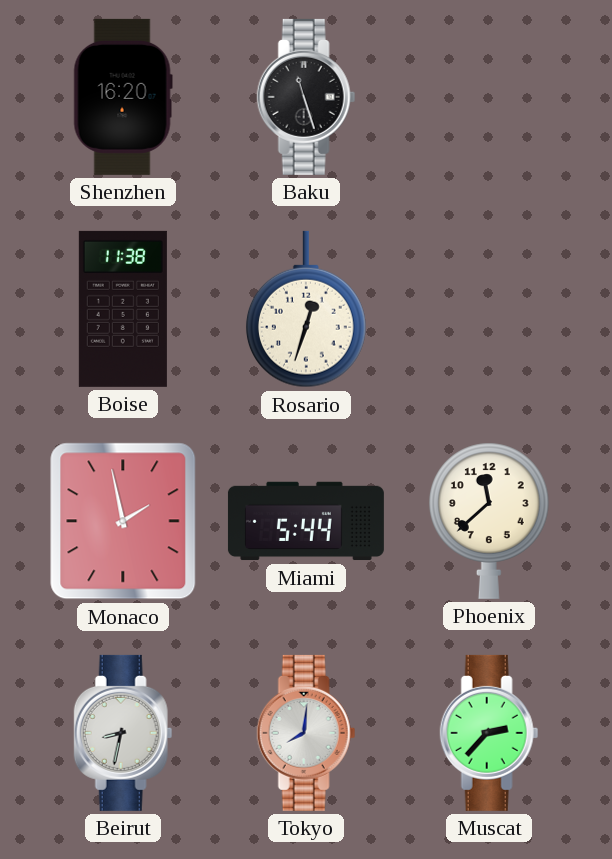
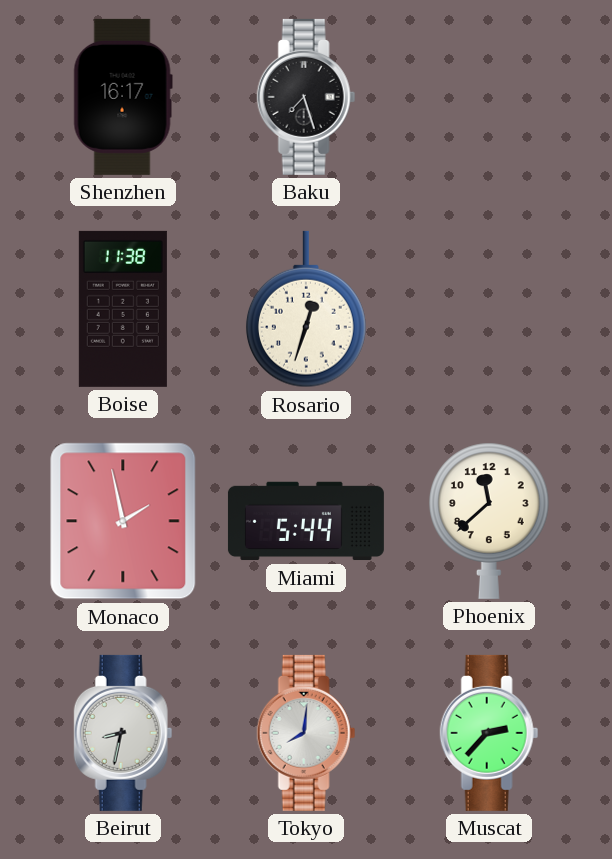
Shenzhen: 16:20 -> 16:17
Baku: 11:27 -> 7:27
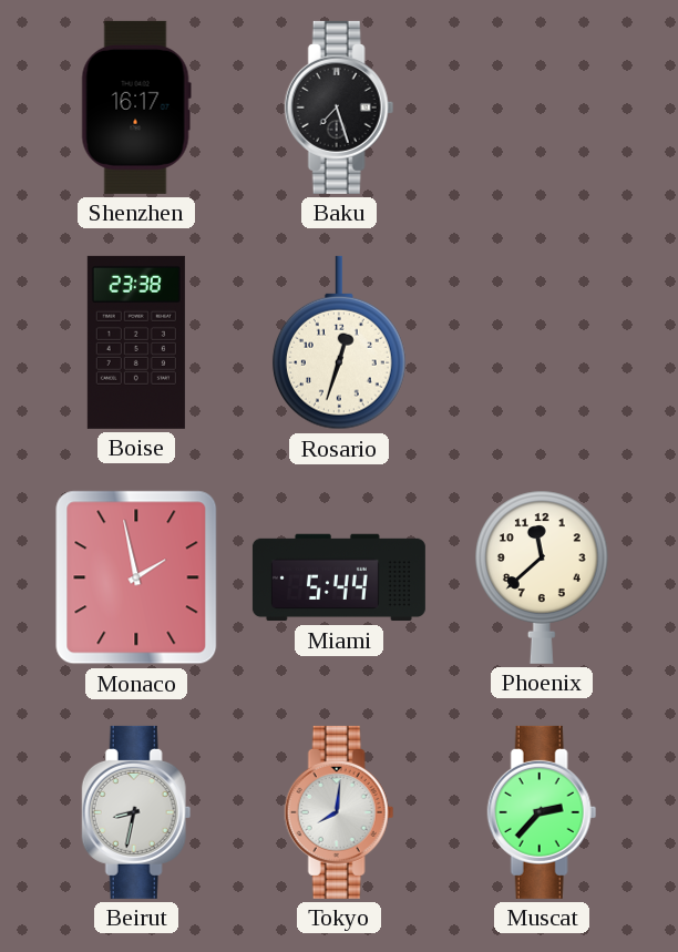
Boise: 11:38 -> 23:38
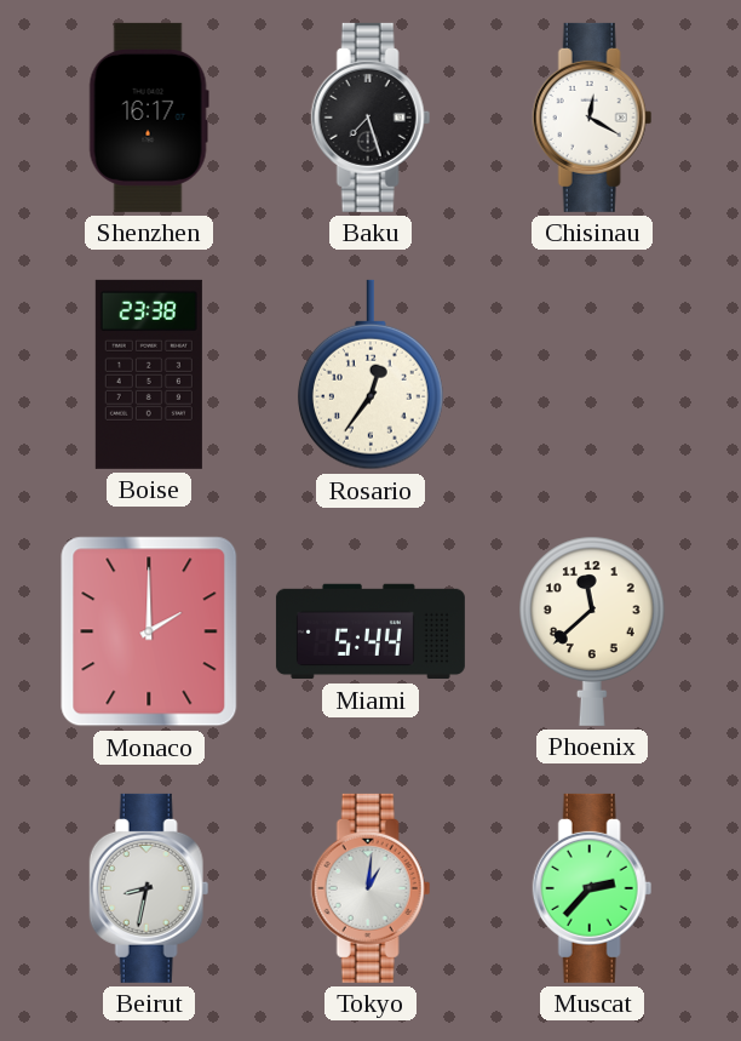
Chisinau: none -> 12:20
Rosario: 12:33 -> 12:36
Monaco: 1:58 -> 2:00
Tokyo: 8:01 -> 1:01
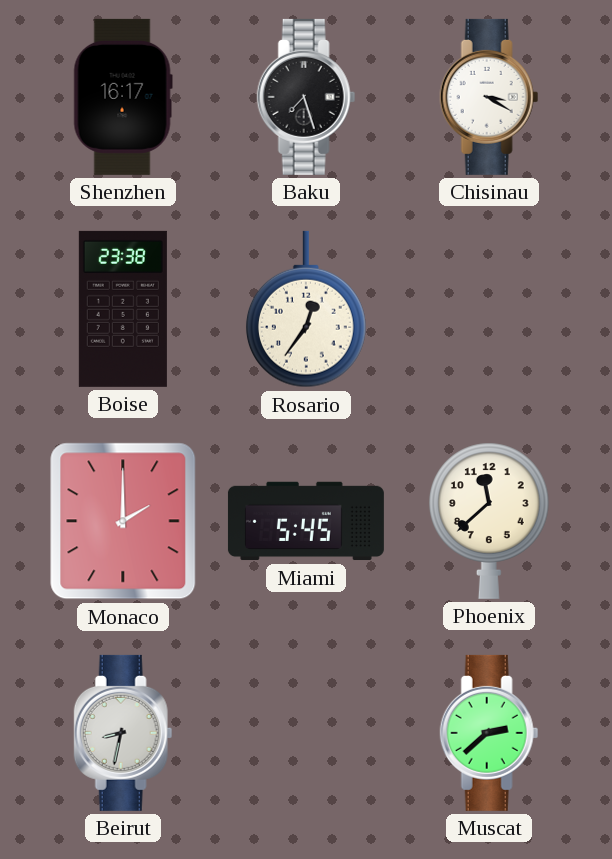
Chisinau: 12:20 -> 3:20
Miami: 5:44 -> 5:45
Tokyo: 1:01 -> none
Muscat: 2:37 -> 2:38
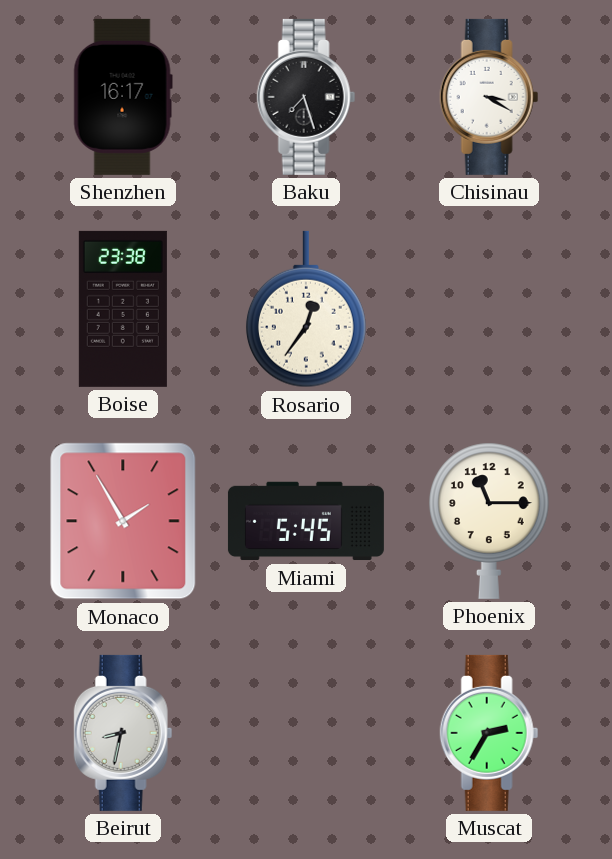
Monaco: 2:00 -> 1:55
Phoenix: 11:38 -> 11:15
Muscat: 2:38 -> 2:35
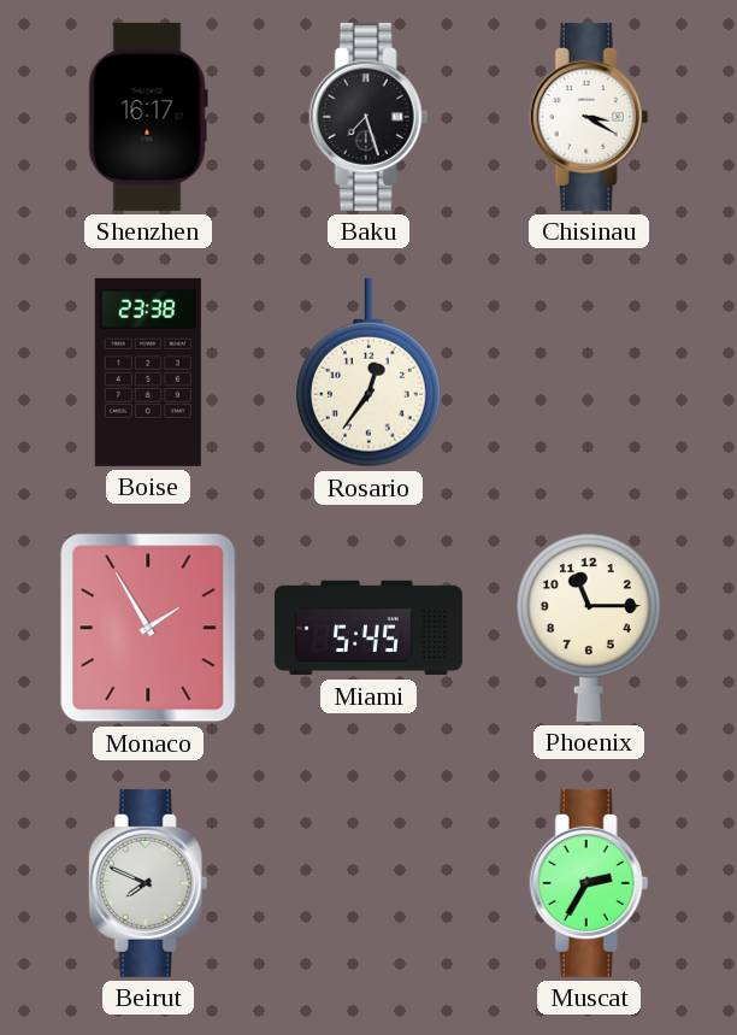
Beirut: 8:32 -> 7:49
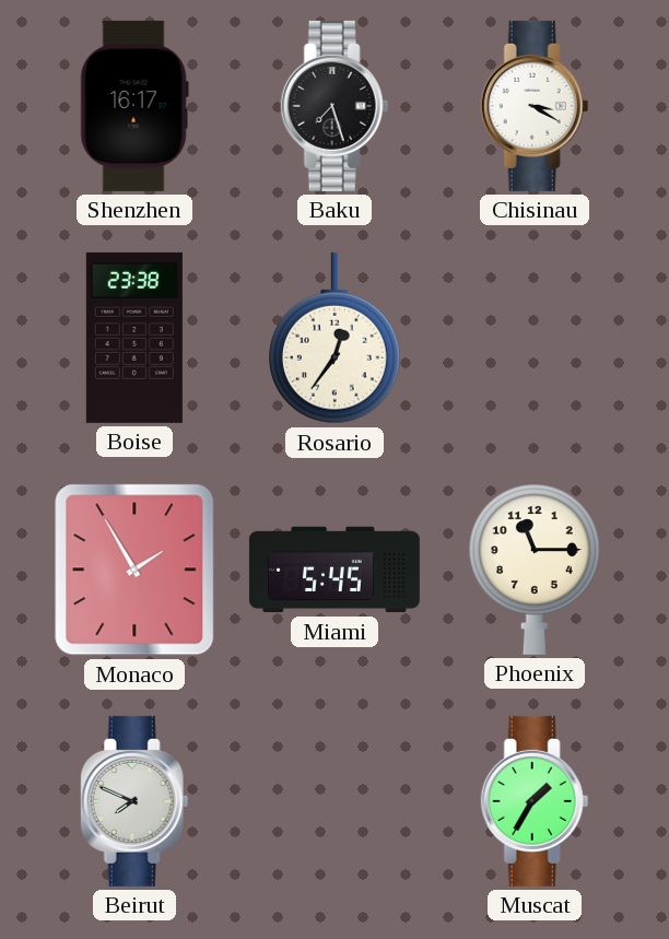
Muscat: 2:35 -> 1:35
